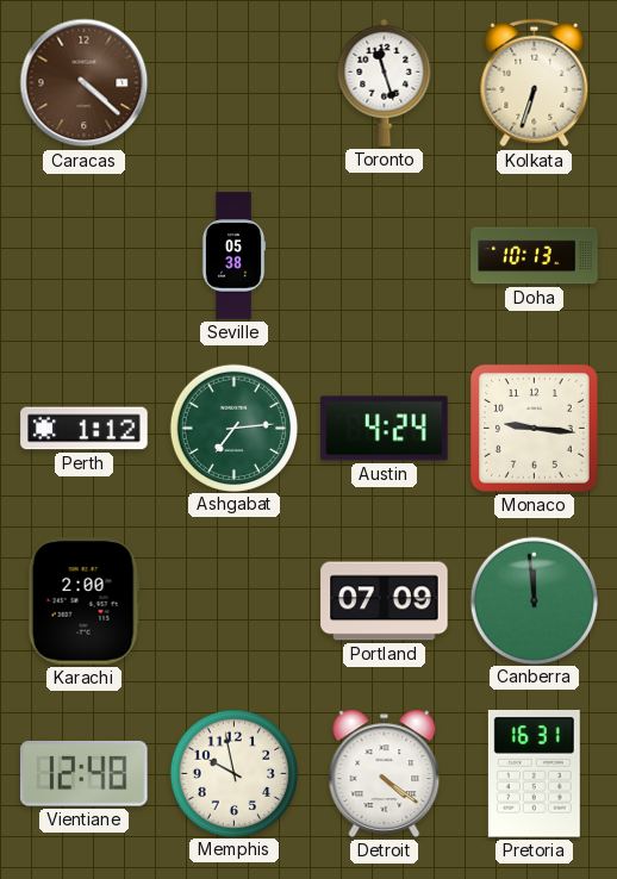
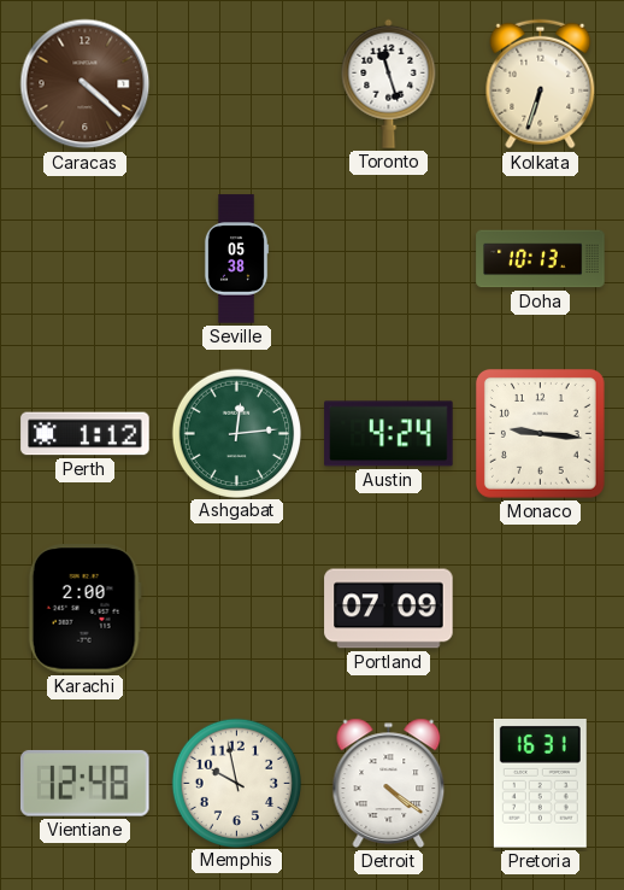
Ashgabat: 7:14 -> 12:14
Canberra: 11:59 -> none
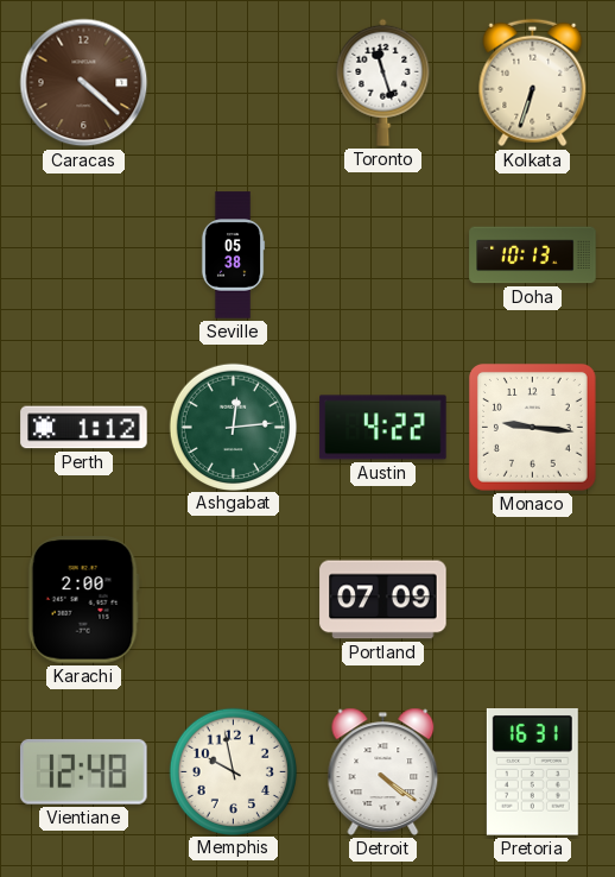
Austin: 4:24 -> 4:22
